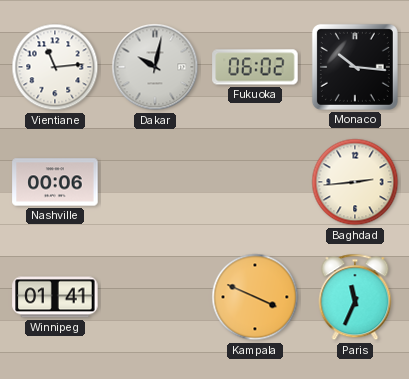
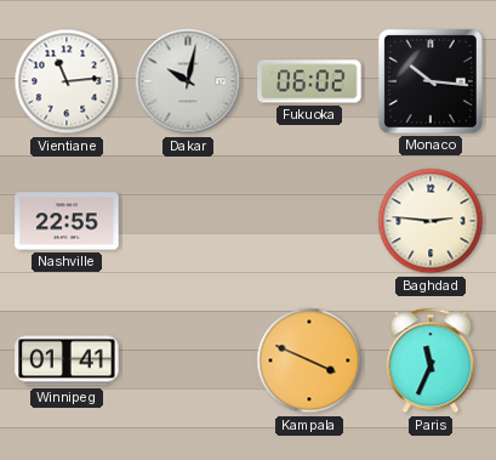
Nashville: 00:06 -> 22:55
Baghdad: 2:44 -> 2:46
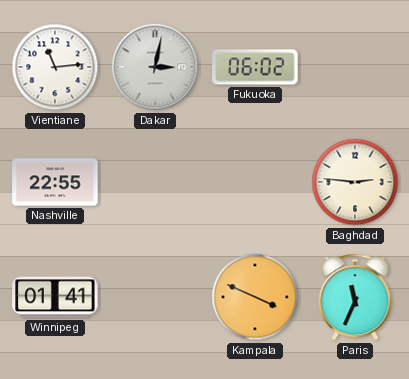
Dakar: 10:02 -> 3:02
Monaco: 10:16 -> none
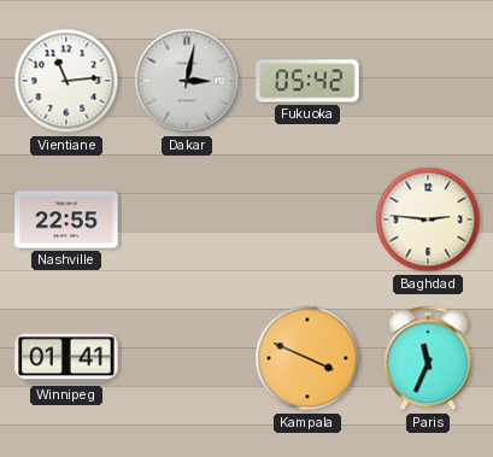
Fukuoka: 06:02 -> 05:42
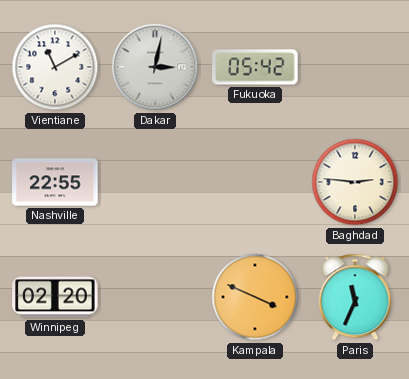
Vientiane: 11:14 -> 11:10
Winnipeg: 01:41 -> 02:20
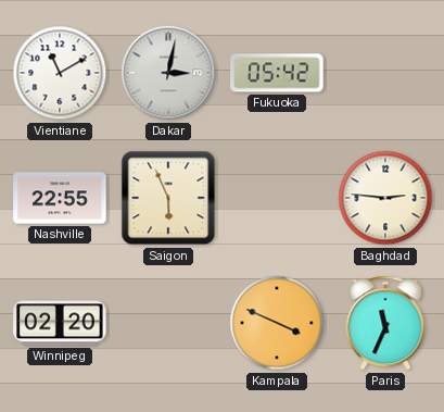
Saigon: none -> 5:56
